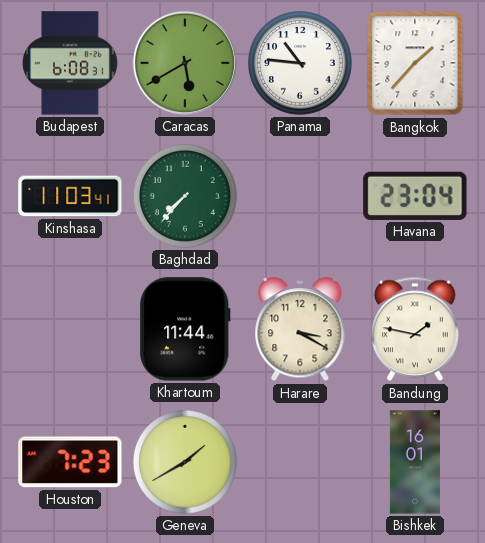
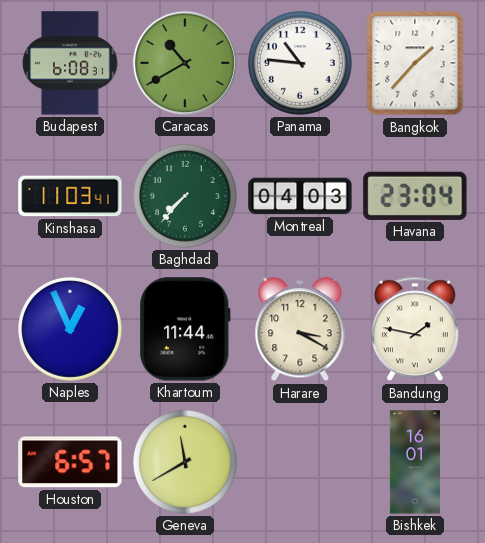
Caracas: 5:40 -> 10:40
Montreal: none -> 04:03
Naples: none -> 12:56
Houston: 7:23 -> 6:57
Geneva: 1:40 -> 11:40
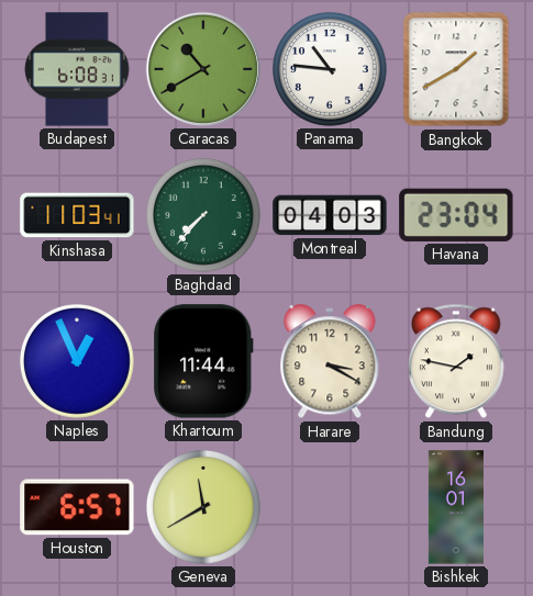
Bangkok: 1:37 -> 1:40
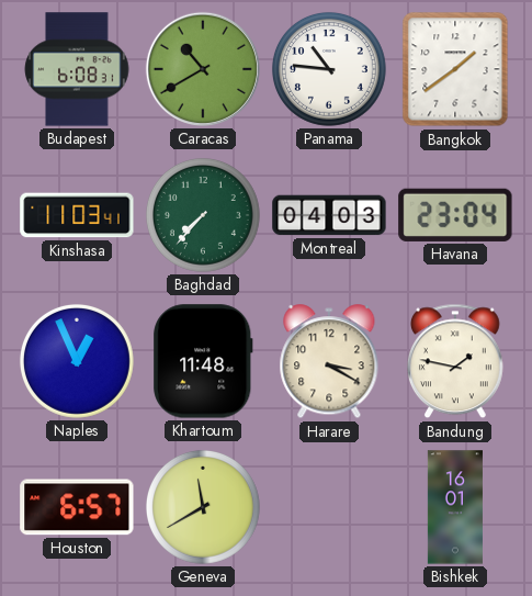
Bangkok: 1:40 -> 1:39
Khartoum: 11:44 -> 11:48
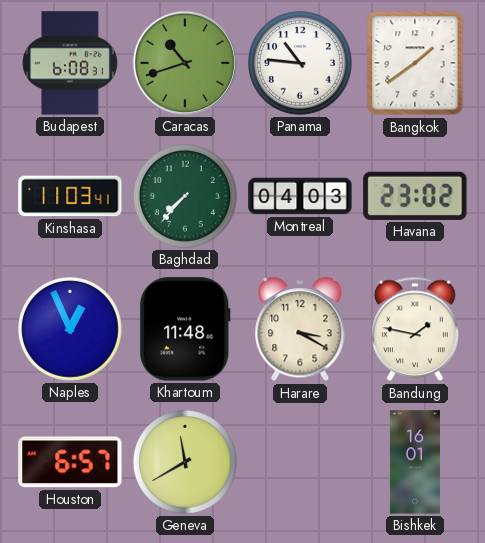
Caracas: 10:40 -> 10:42
Havana: 23:04 -> 23:02
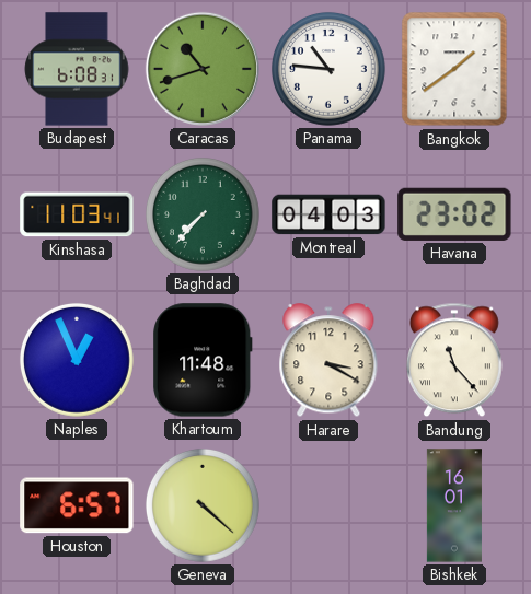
Bandung: 1:47 -> 11:23
Geneva: 11:40 -> 4:22
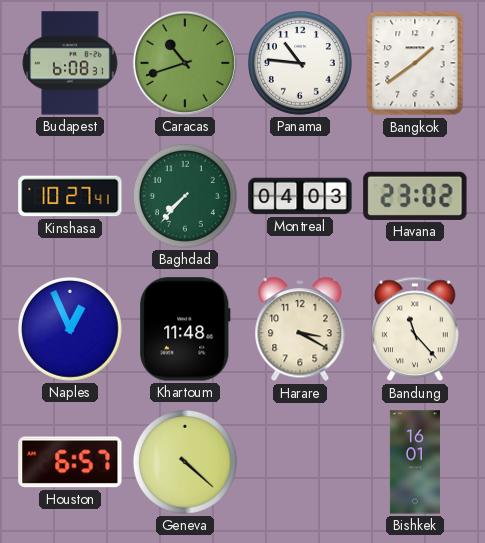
Kinshasa: 11:03 -> 10:27
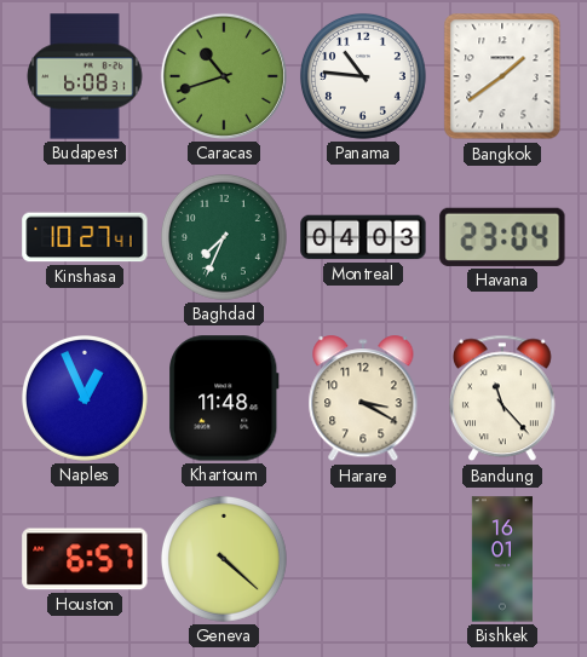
Baghdad: 7:37 -> 7:34
Havana: 23:02 -> 23:04
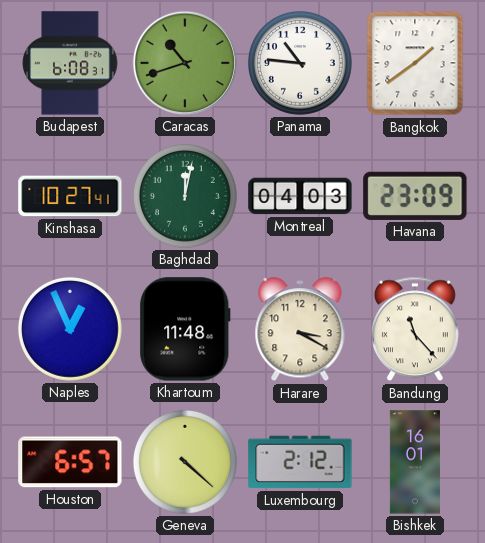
Baghdad: 7:34 -> 12:02
Havana: 23:04 -> 23:09
Luxembourg: none -> 2:12
